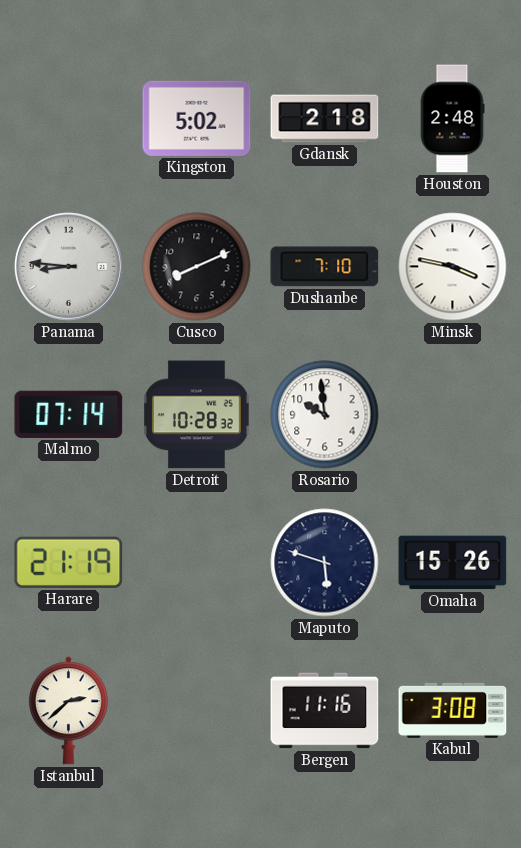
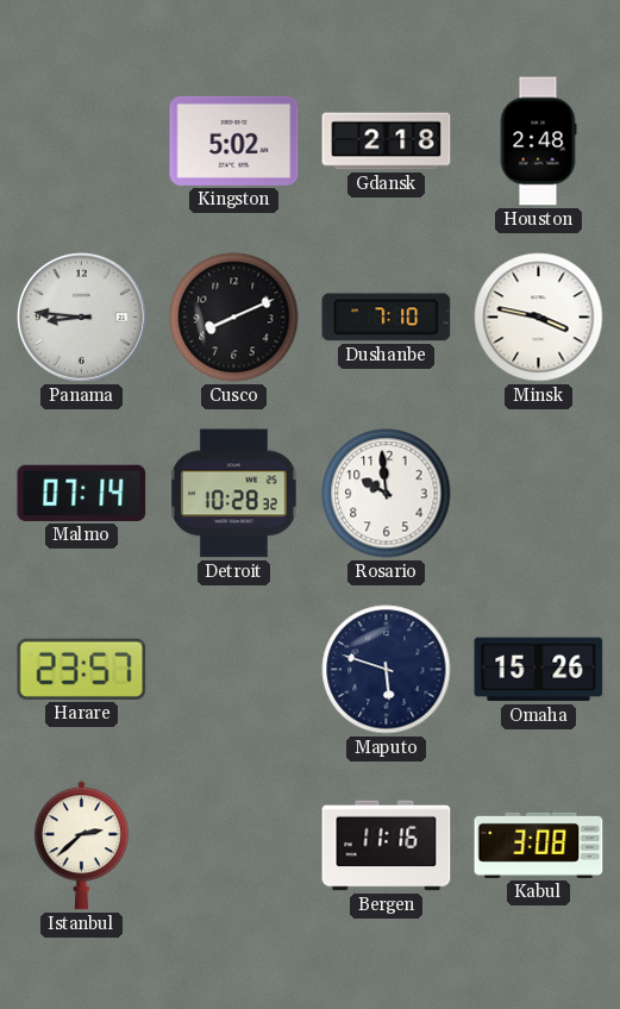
Harare: 21:19 -> 23:57
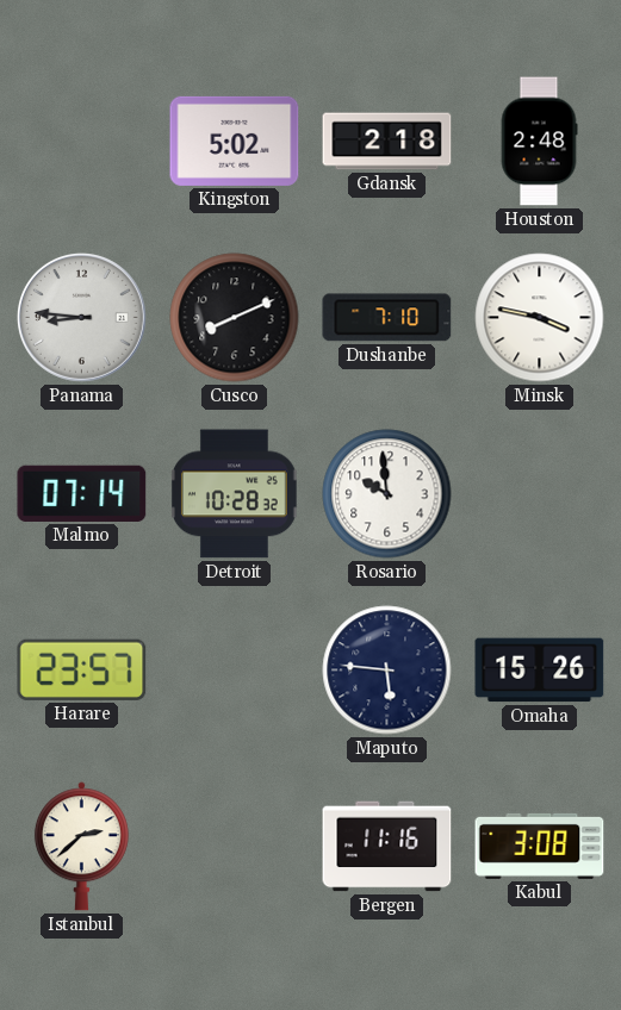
Maputo: 5:48 -> 5:46
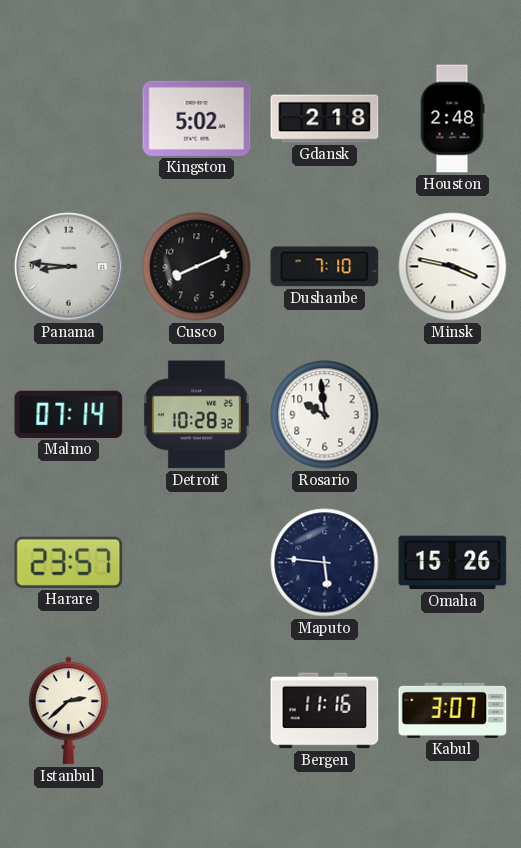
Kabul: 3:08 -> 3:07
